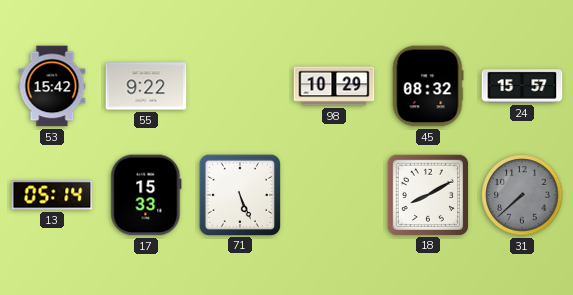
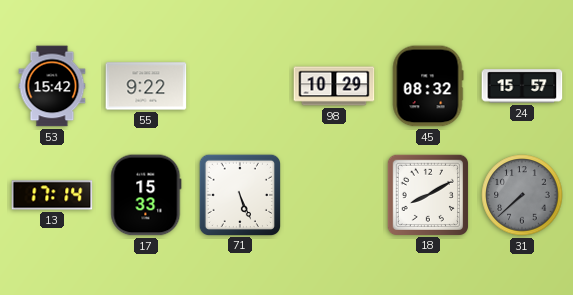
13: 05:14 -> 17:14
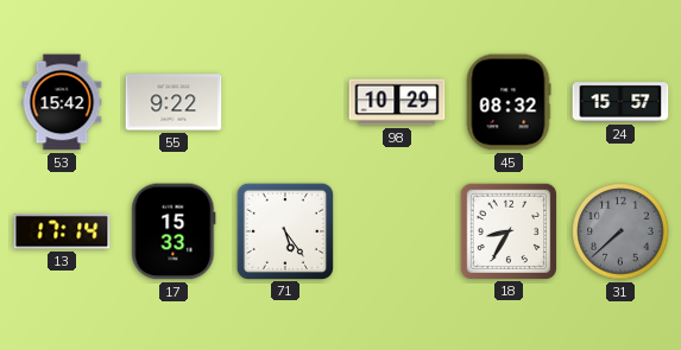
71: 5:26 -> 5:24
18: 8:10 -> 8:35
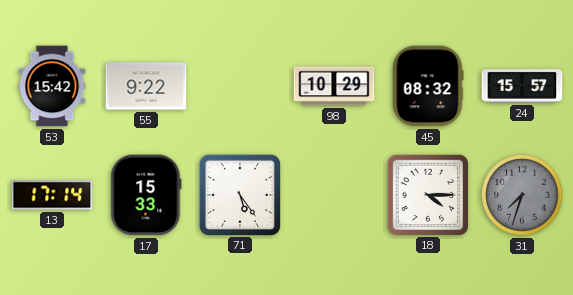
18: 8:35 -> 4:15
31: 7:38 -> 7:33
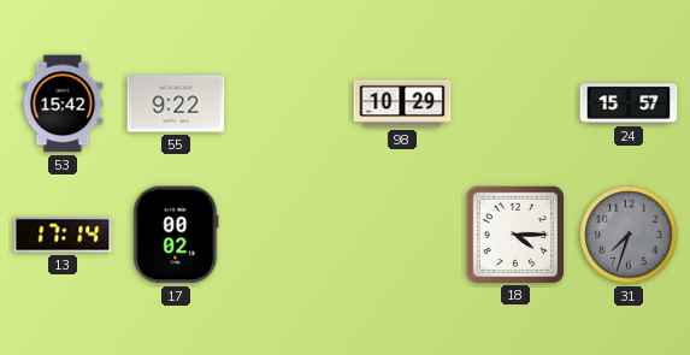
45: 08:32 -> none
17: 15:33 -> 00:02
71: 5:24 -> none
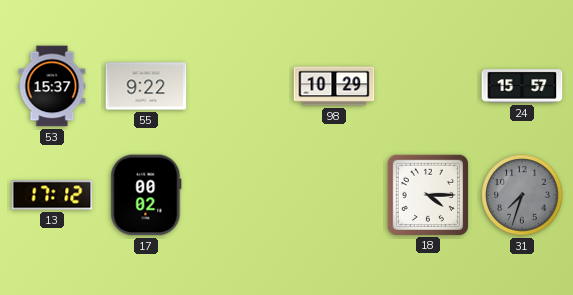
53: 15:42 -> 15:37
13: 17:14 -> 17:12
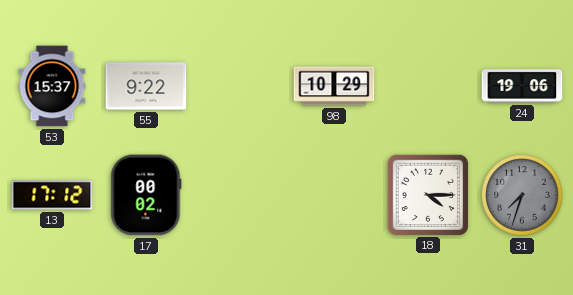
24: 15:57 -> 19:06
